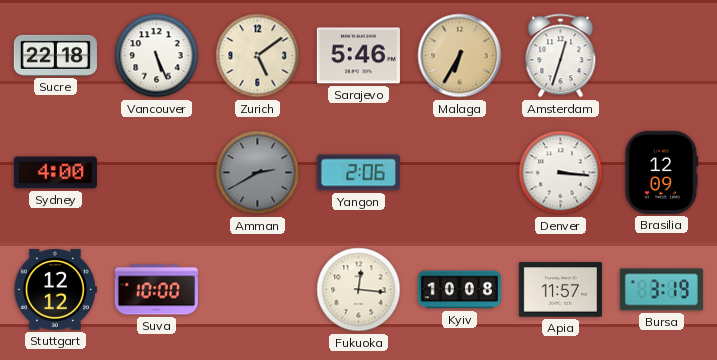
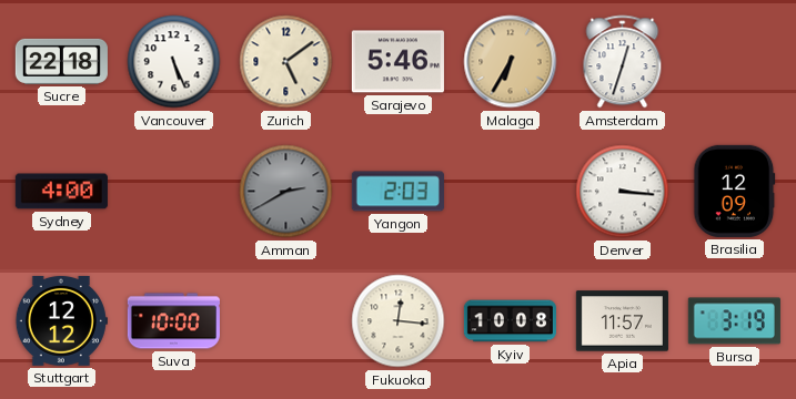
Yangon: 2:06 -> 2:03
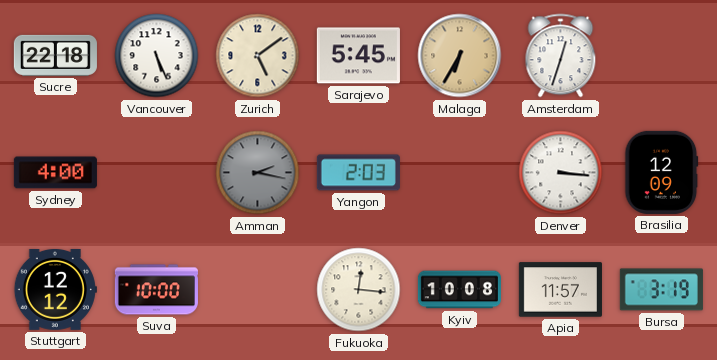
Sarajevo: 5:46 -> 5:45
Amman: 2:40 -> 2:17
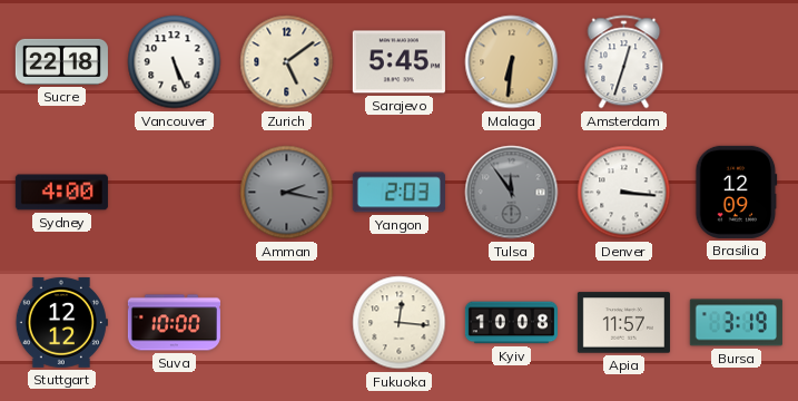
Malaga: 6:35 -> 6:31
Tulsa: none -> 11:54
